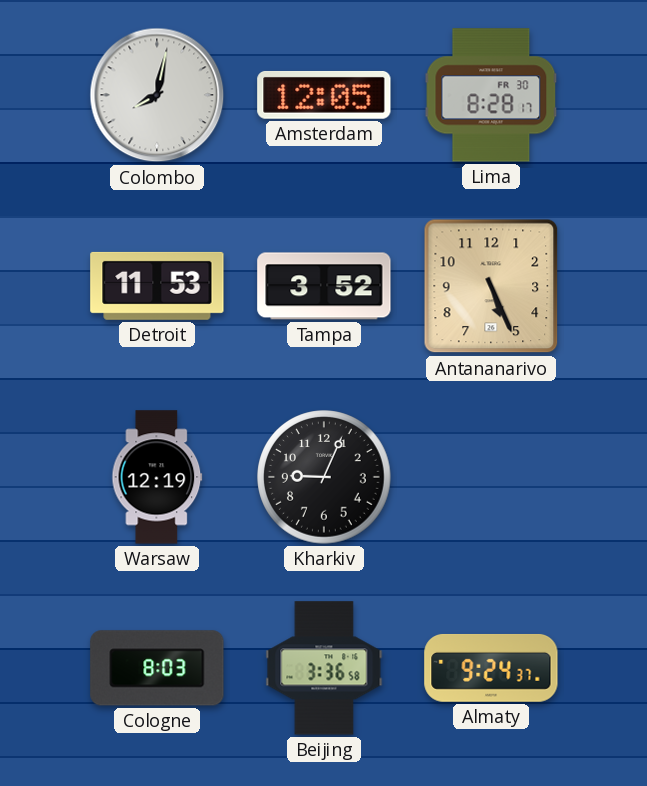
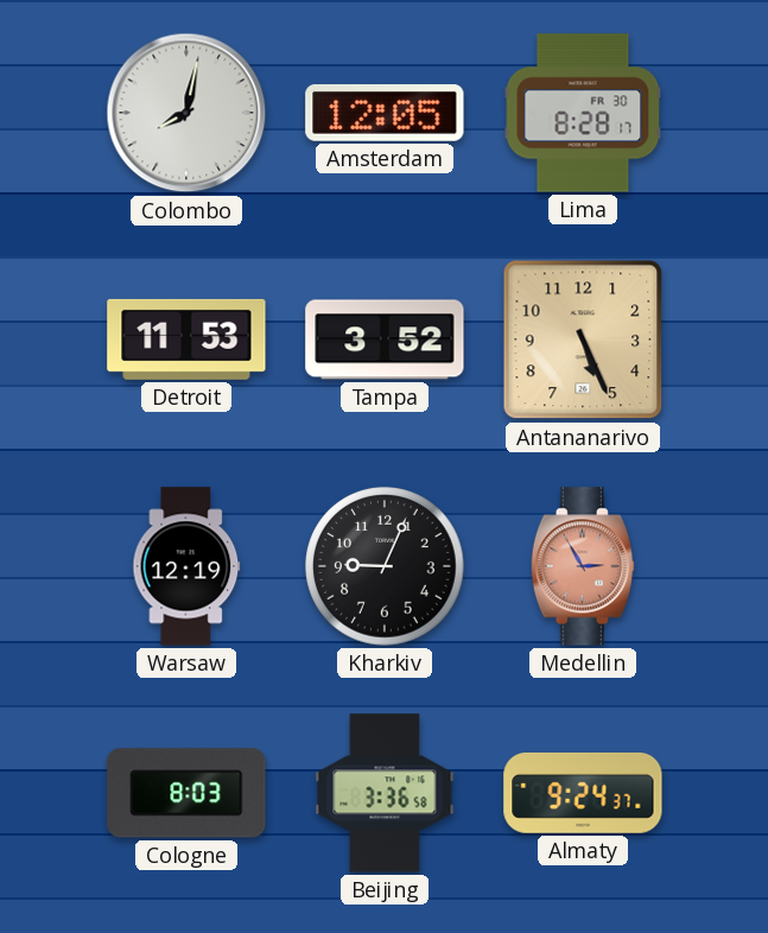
Medellin: none -> 2:55
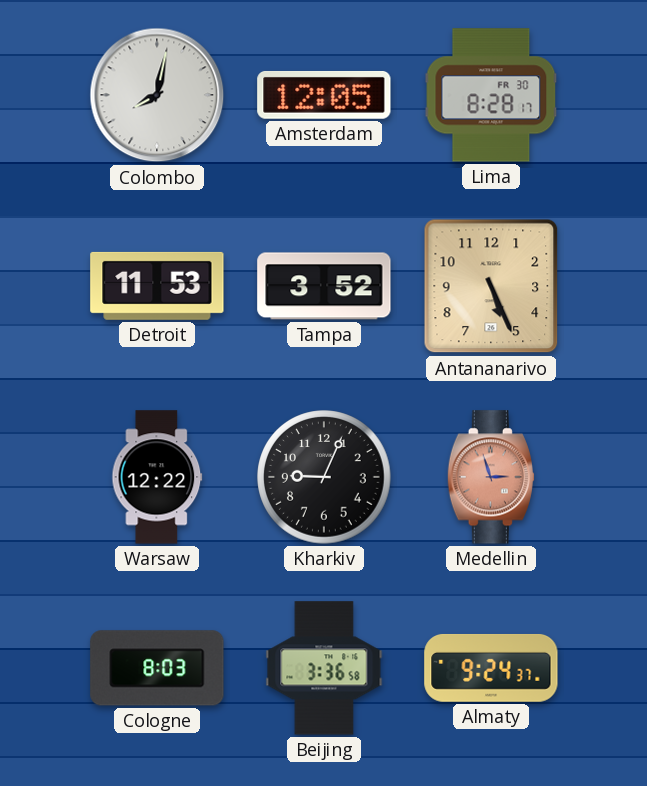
Warsaw: 12:19 -> 12:22
Medellin: 2:55 -> 2:57
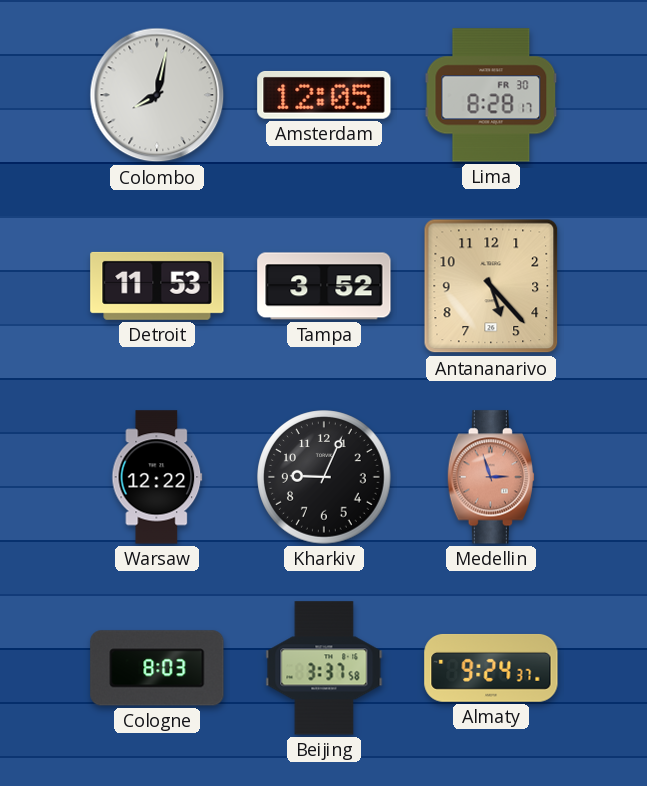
Antananarivo: 5:26 -> 5:23
Beijing: 3:36 -> 3:37
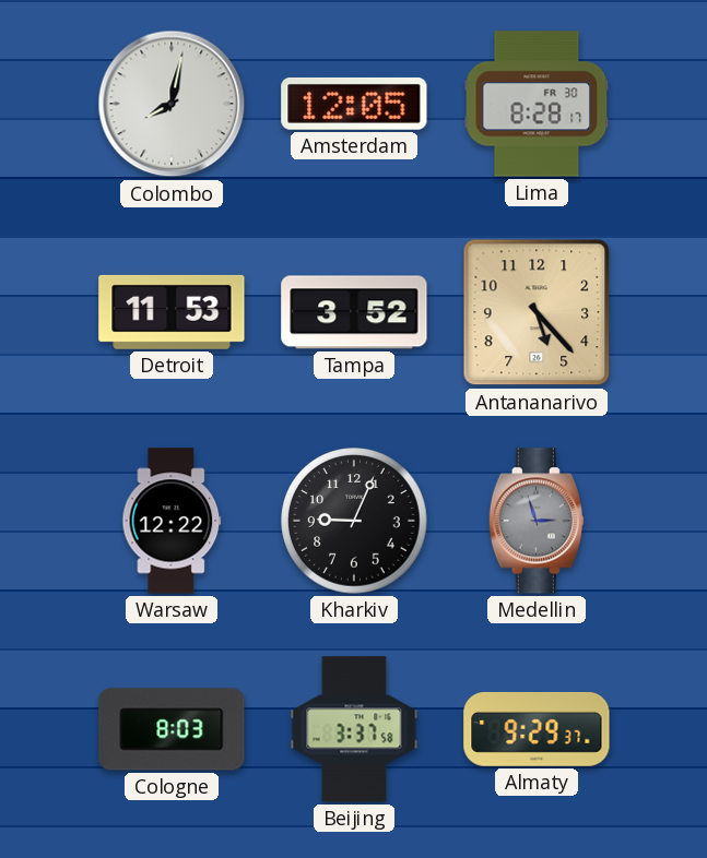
Medellin dial: salmon -> grey
Almaty: 9:24 -> 9:29
